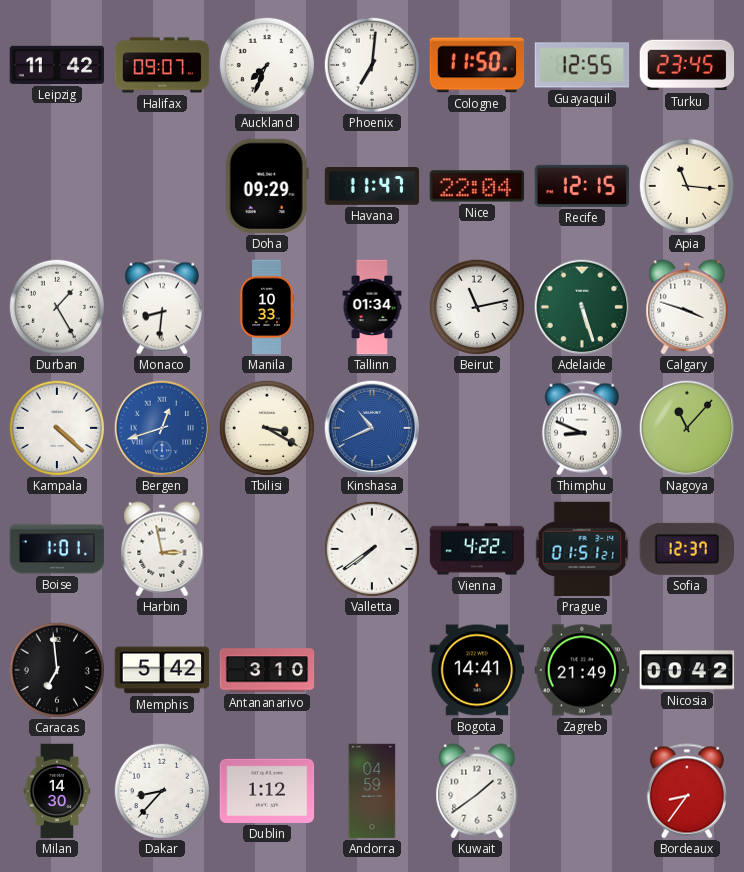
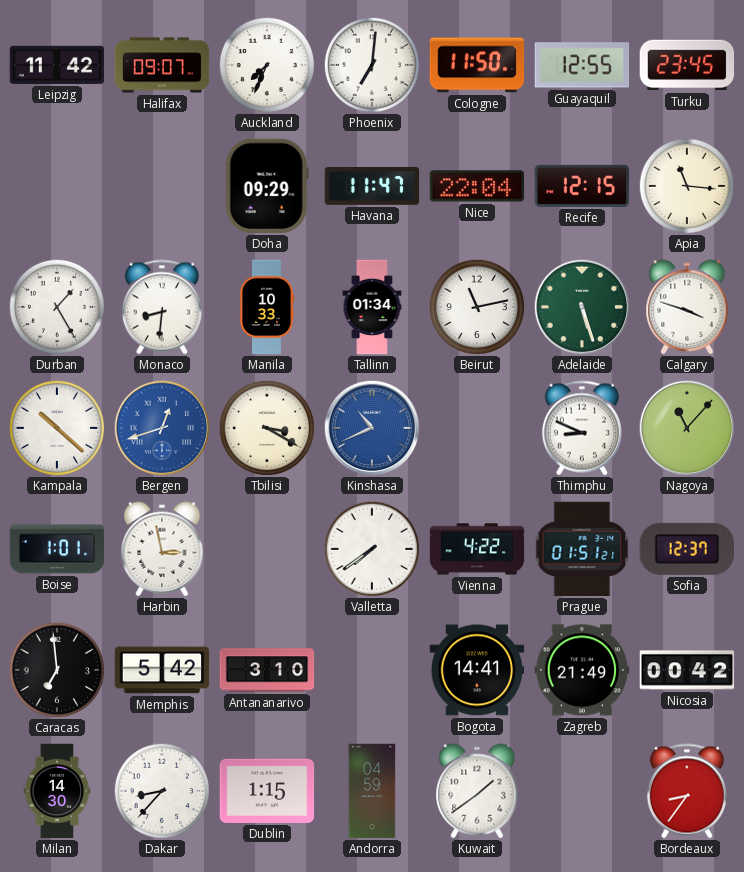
Kampala: 4:22 -> 10:22
Dublin: 1:12 -> 1:15
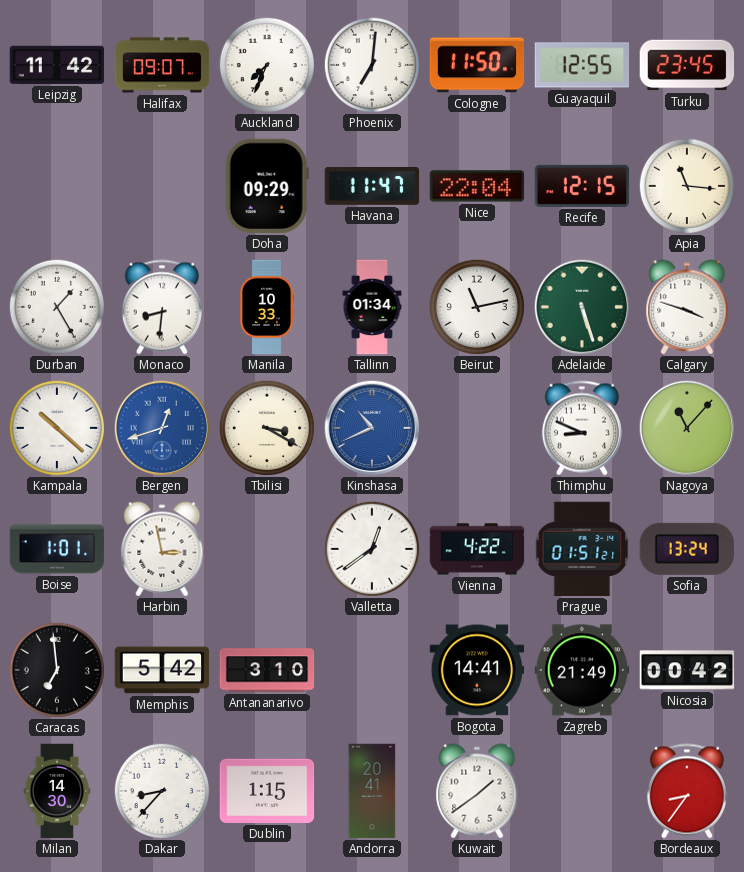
Valletta: 7:39 -> 12:39
Sofia: 12:37 -> 13:24
Andorra: 04:59 -> 20:41
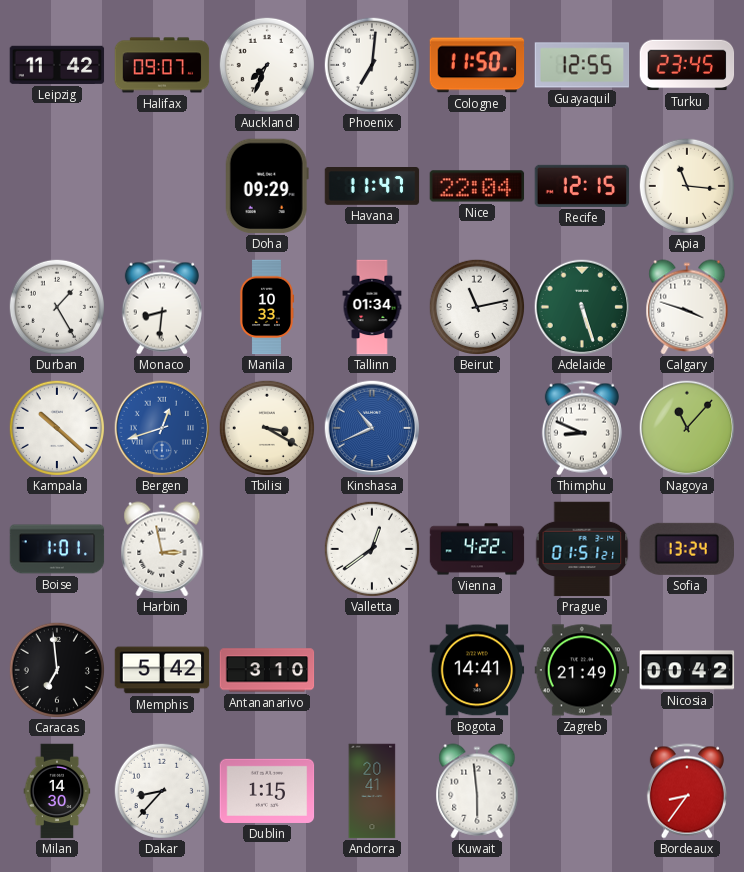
Kuwait: 1:39 -> 5:59
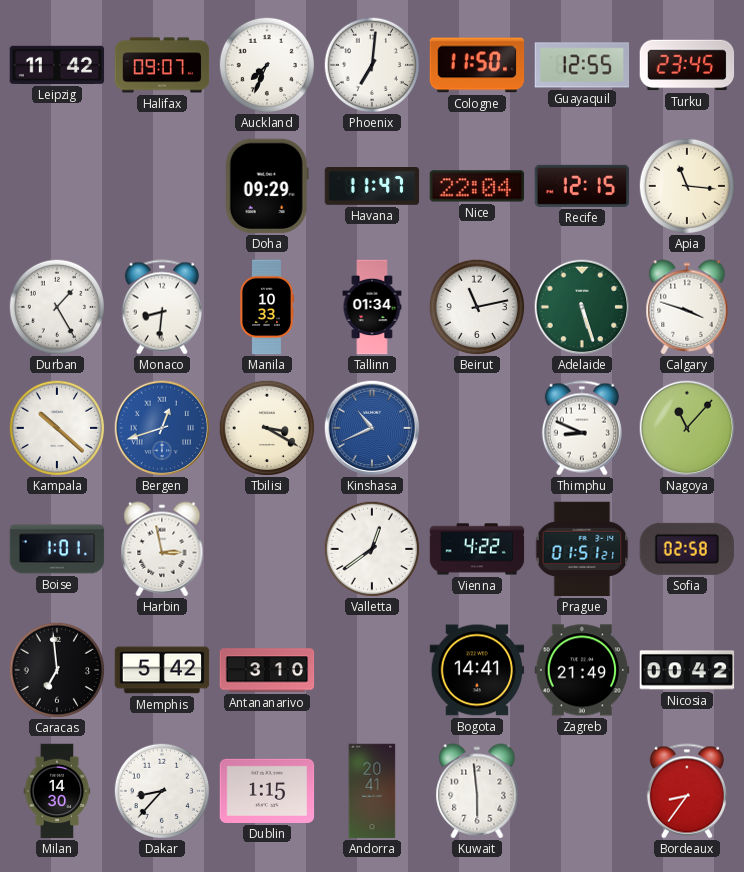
Sofia: 13:24 -> 02:58
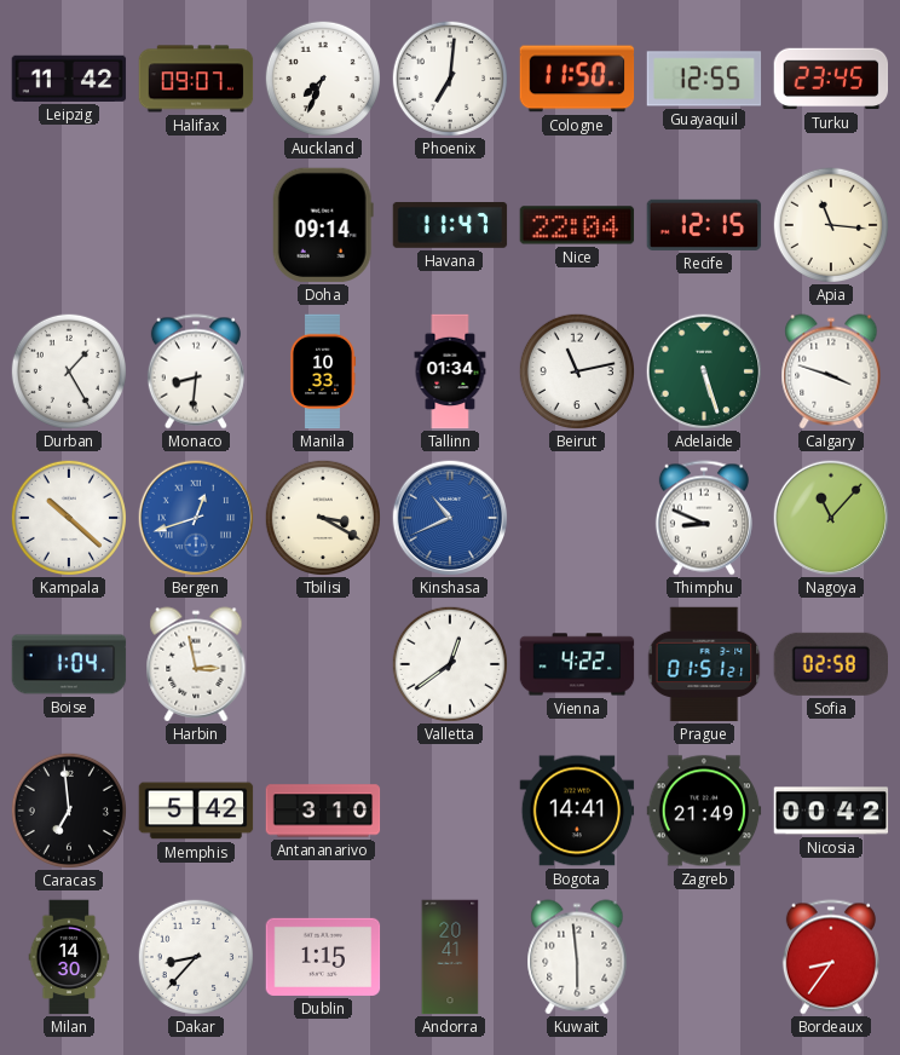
Doha: 09:29 -> 09:14
Boise: 1:01 -> 1:04
